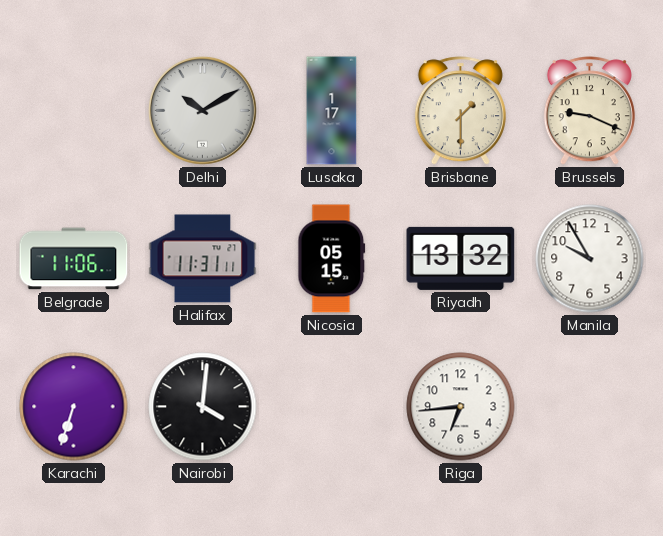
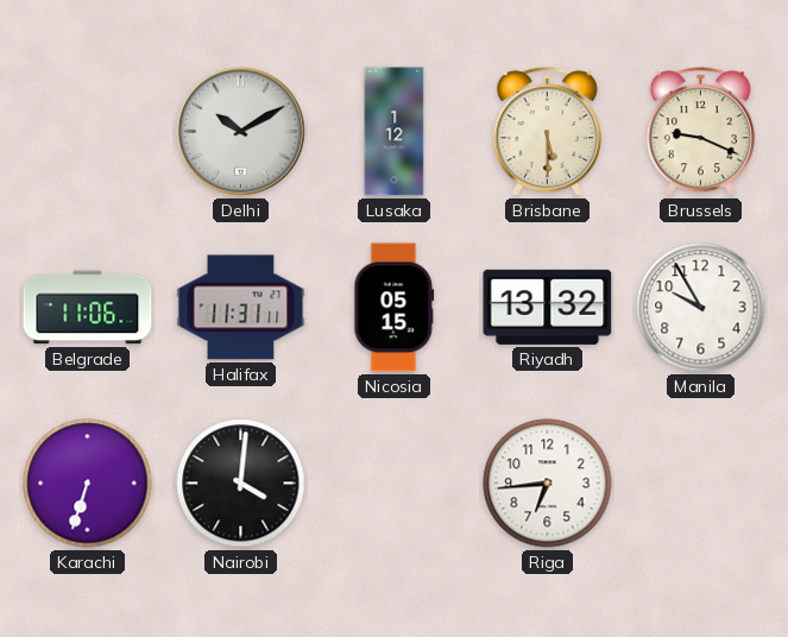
Lusaka: 1:17 -> 1:12
Brisbane: 1:30 -> 5:30
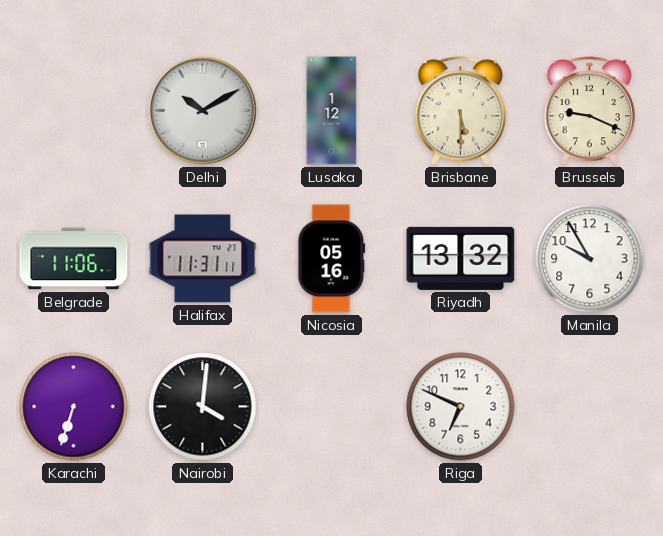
Nicosia: 05:15 -> 05:16
Riga: 6:44 -> 6:49
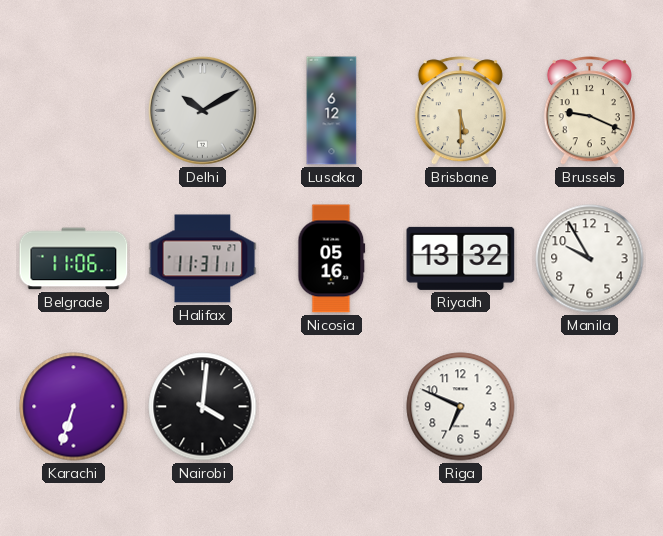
Lusaka: 1:12 -> 6:12
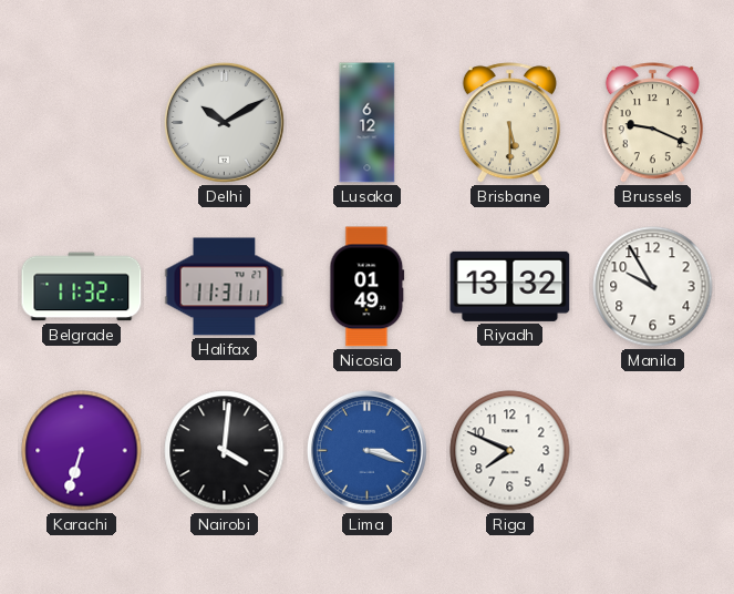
Belgrade: 11:06 -> 11:32
Nicosia: 05:16 -> 01:49
Lima: none -> 3:18
Riga: 6:49 -> 7:49
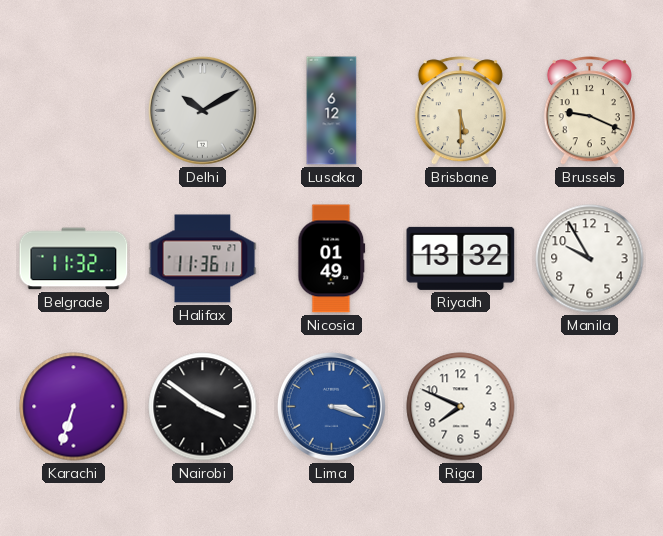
Halifax: 11:31 -> 11:36
Nairobi: 4:01 -> 3:51
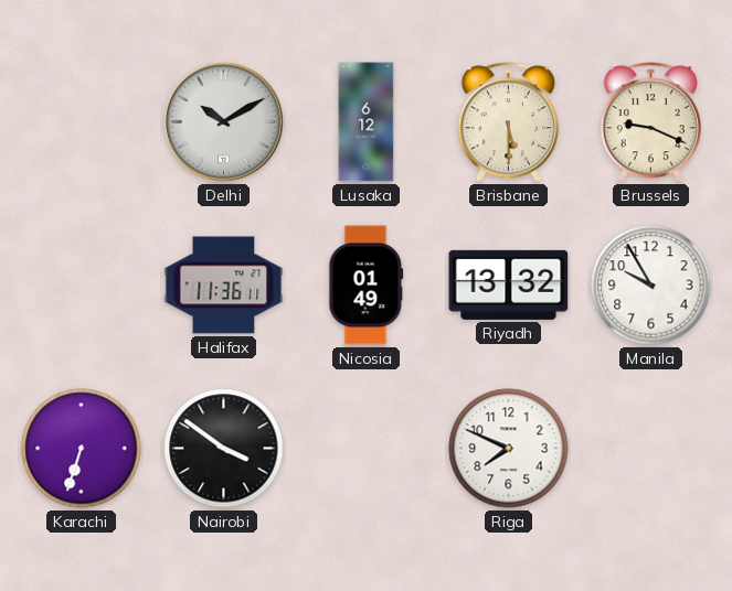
Belgrade: 11:32 -> none
Lima: 3:18 -> none
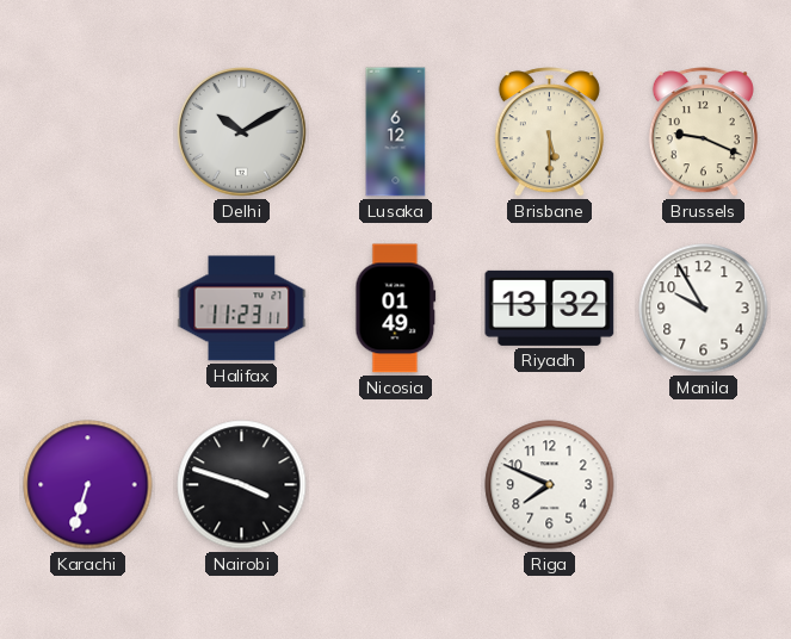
Halifax: 11:36 -> 11:23
Nairobi: 3:51 -> 3:48
